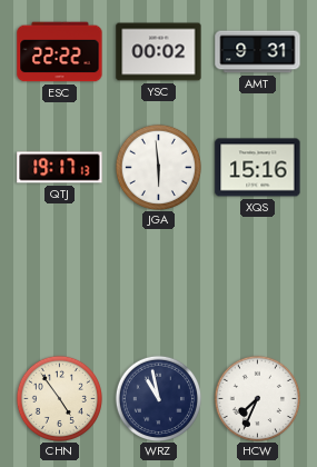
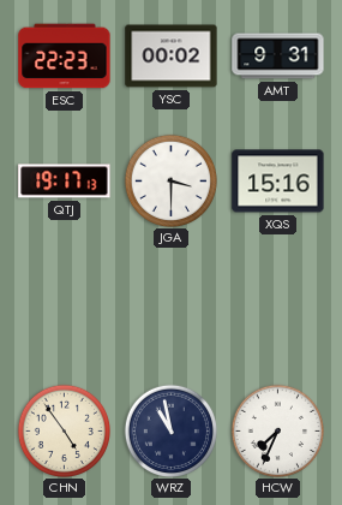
ESC: 22:22 -> 22:23
JGA: 5:59 -> 3:30
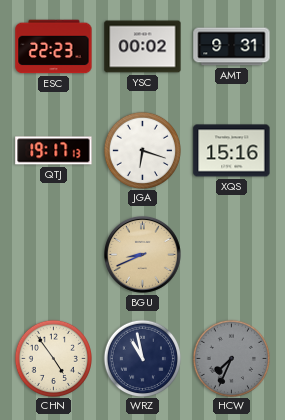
JGA: 3:30 -> 6:18
BGU: none -> 8:41
HCW dial: white -> grey
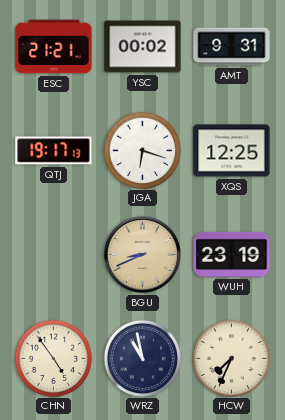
ESC: 22:23 -> 21:21
XQS: 15:16 -> 12:25
WUH: none -> 23:19
HCW dial: grey -> cream
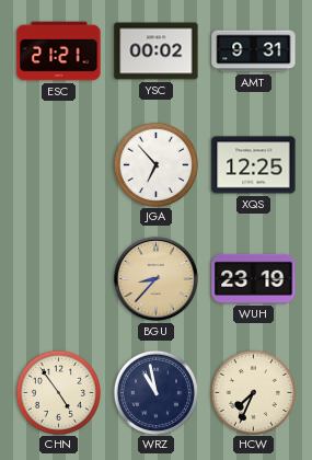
QTJ: 19:17 -> none
JGA: 6:18 -> 6:53
BGU: 8:41 -> 8:37
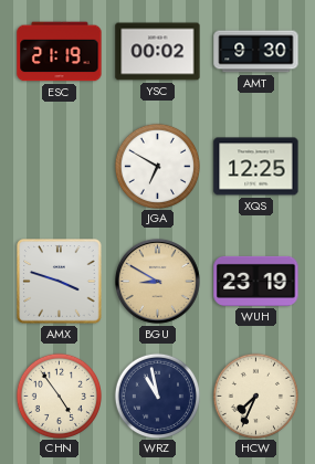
ESC: 21:21 -> 21:19
AMT: 9:31 -> 9:30
JGA: 6:53 -> 6:50
AMX: none -> 3:48
BGU: 8:37 -> 8:50
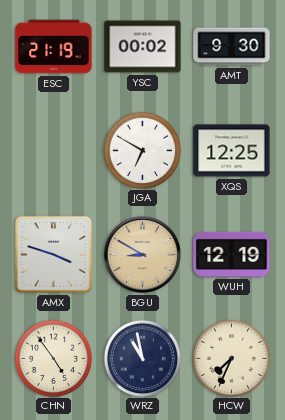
WUH: 23:19 -> 12:19
